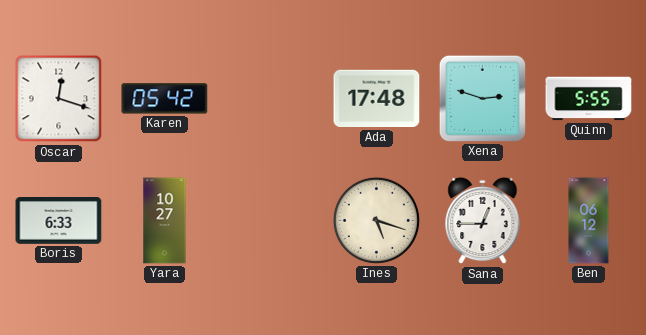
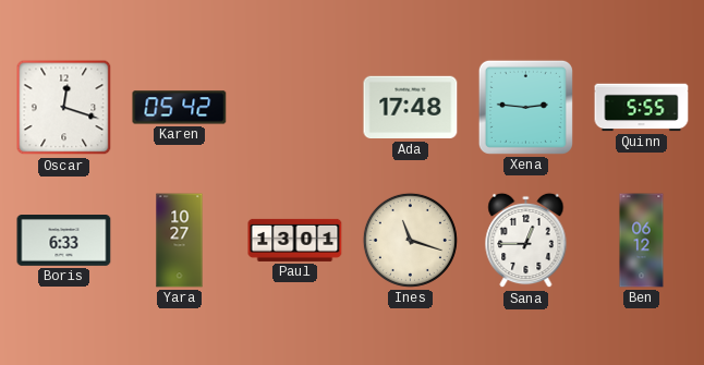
Xena: 2:48 -> 2:46
Paul: none -> 13:01
Ines: 5:18 -> 11:18
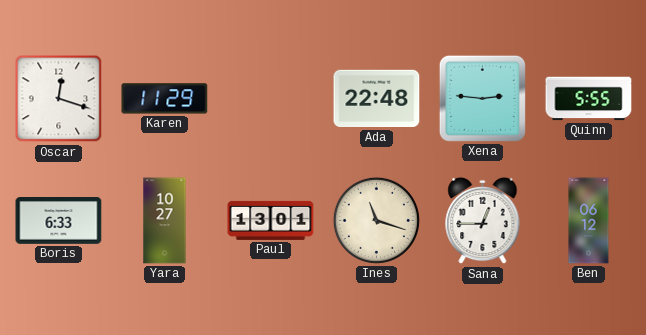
Karen: 05:42 -> 11:29
Ada: 17:48 -> 22:48
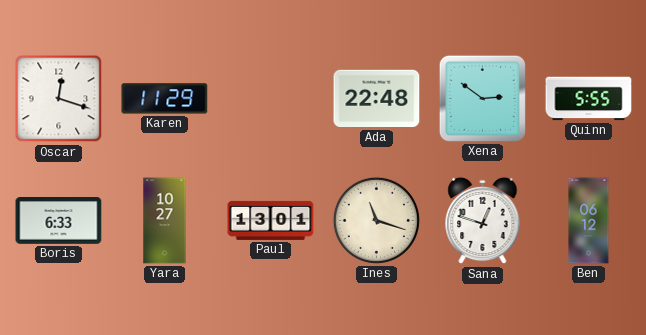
Xena: 2:46 -> 2:51
Sana: 12:45 -> 12:48
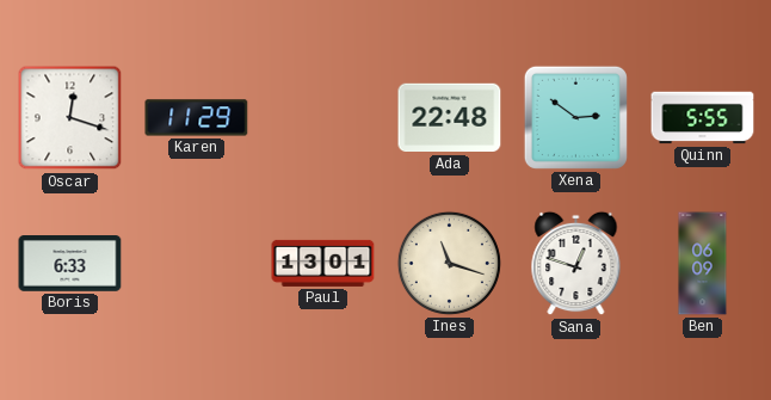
Yara: 10:27 -> none
Ben: 06:12 -> 06:09
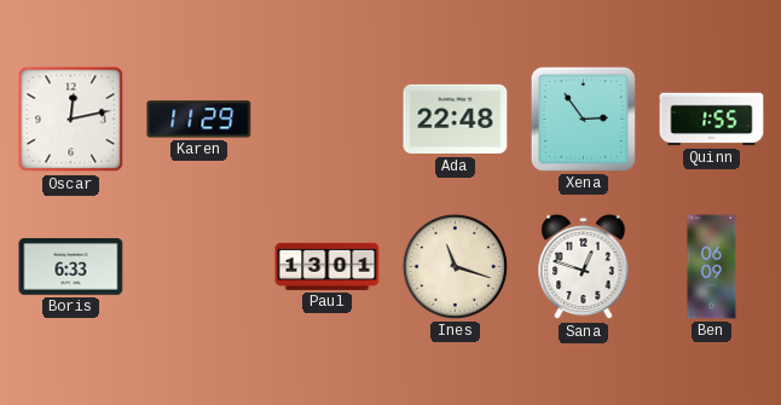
Oscar: 12:18 -> 12:13
Xena: 2:51 -> 2:54
Quinn: 5:55 -> 1:55
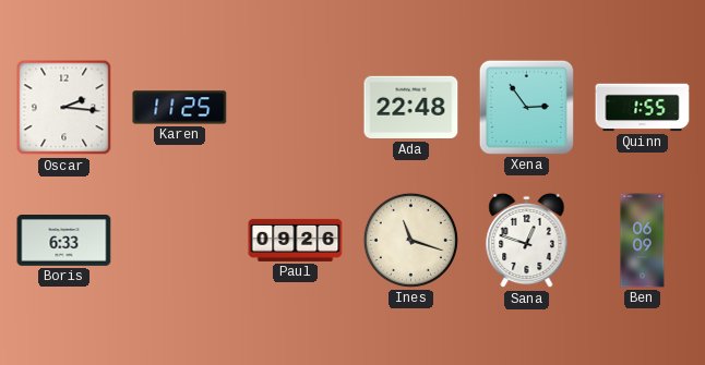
Oscar: 12:13 -> 2:16
Karen: 11:29 -> 11:25
Paul: 13:01 -> 09:26
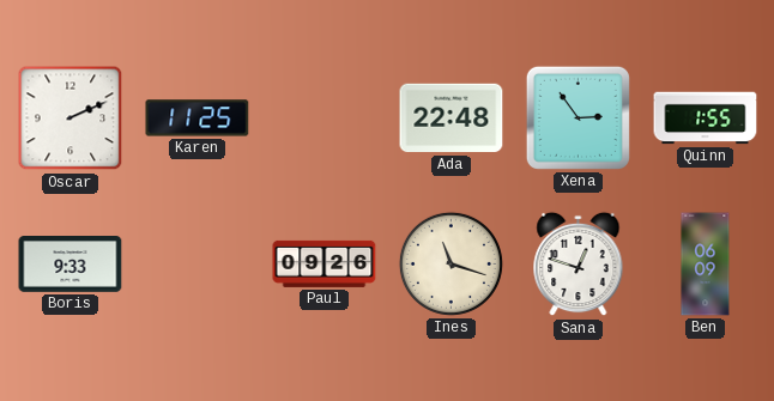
Oscar: 2:16 -> 2:11
Boris: 6:33 -> 9:33
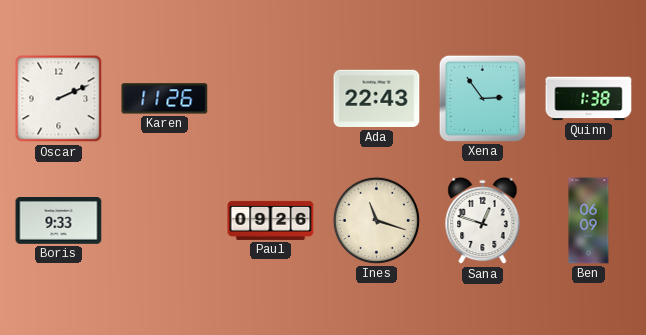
Karen: 11:25 -> 11:26
Ada: 22:48 -> 22:43
Quinn: 1:55 -> 1:38
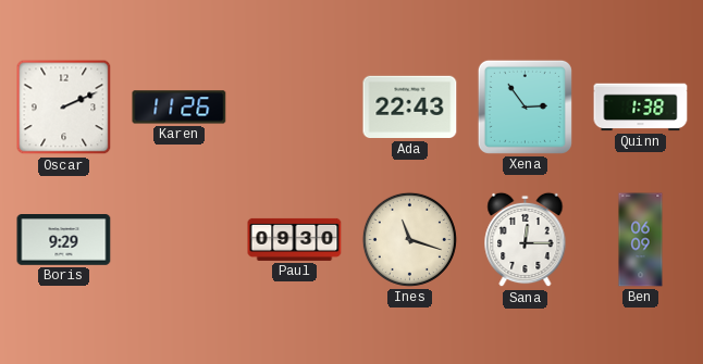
Boris: 9:33 -> 9:29
Paul: 09:26 -> 09:30
Sana: 12:48 -> 12:15
